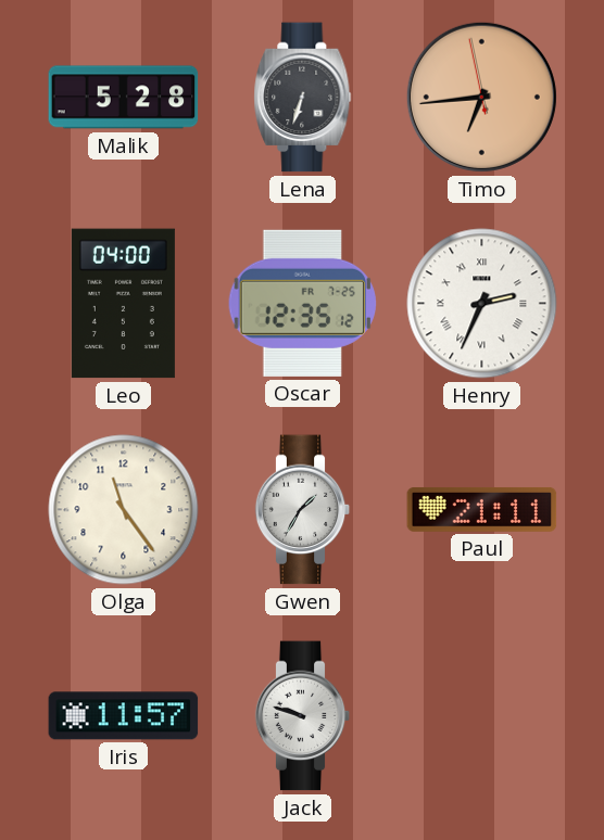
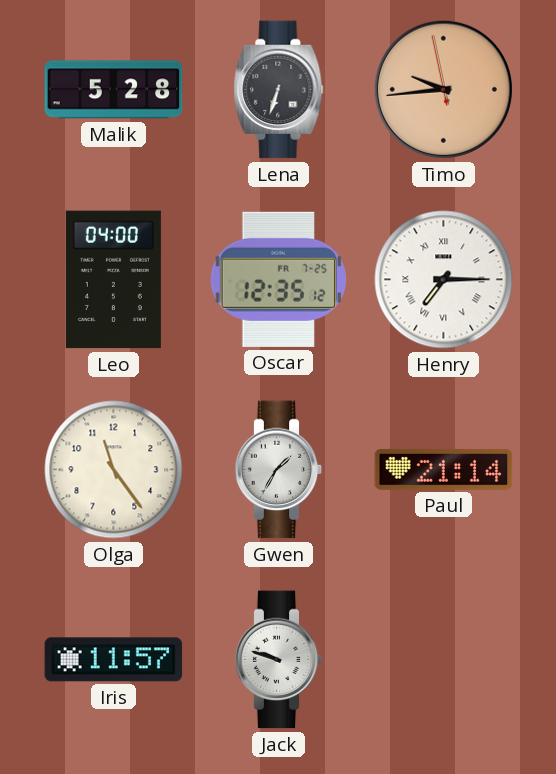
Timo: 6:43 -> 9:43
Henry: 2:34 -> 7:15
Paul: 21:11 -> 21:14
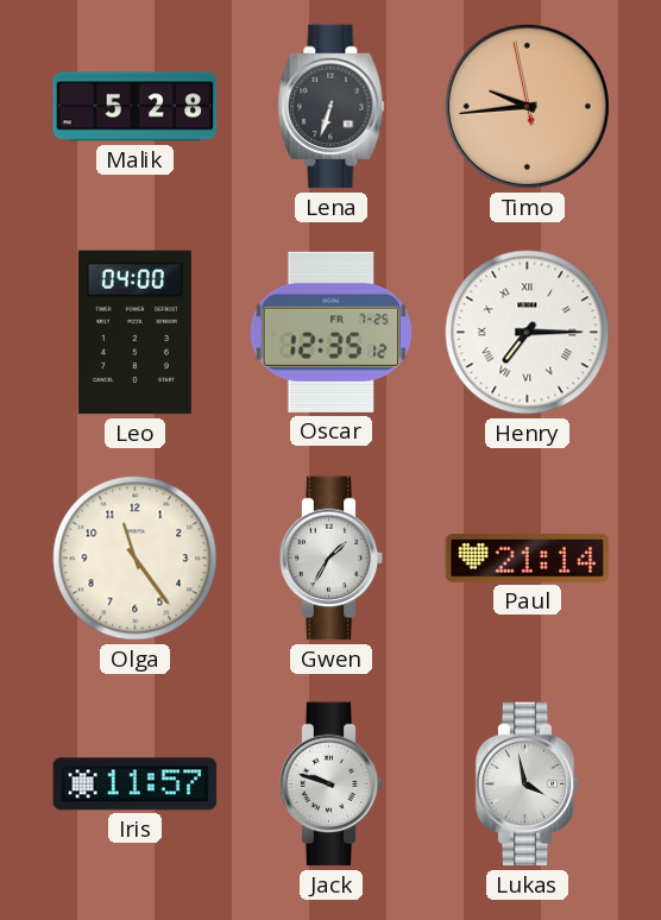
Lukas: none -> 3:58
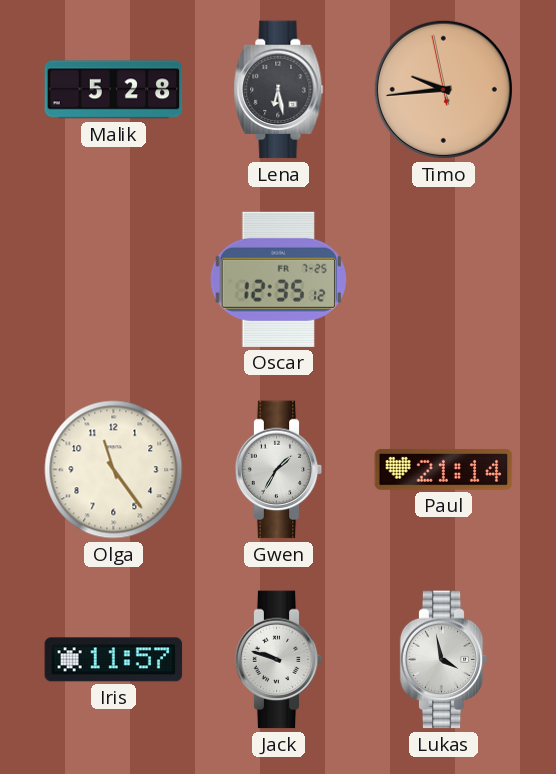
Lena: 6:33 -> 6:28
Leo: 04:00 -> none
Henry: 7:15 -> none
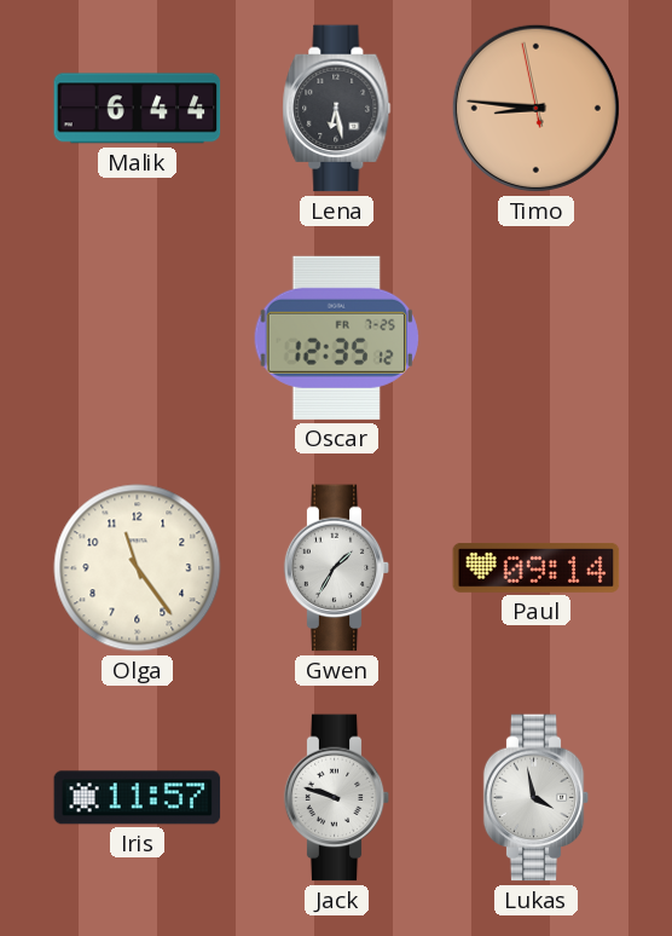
Malik: 5:28 -> 6:44
Timo: 9:43 -> 8:45
Paul: 21:14 -> 09:14
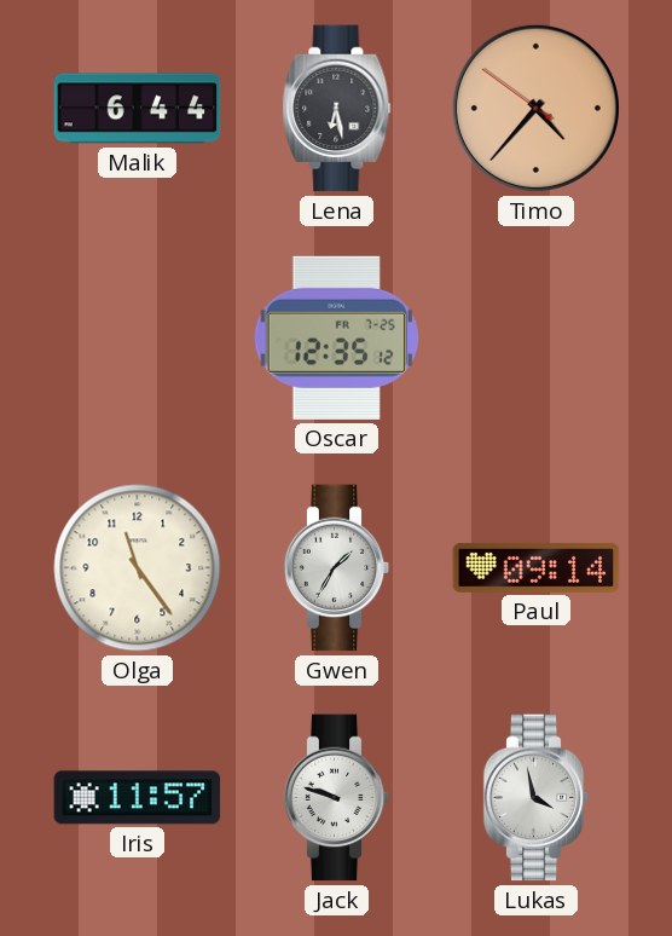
Timo: 8:45 -> 4:36
